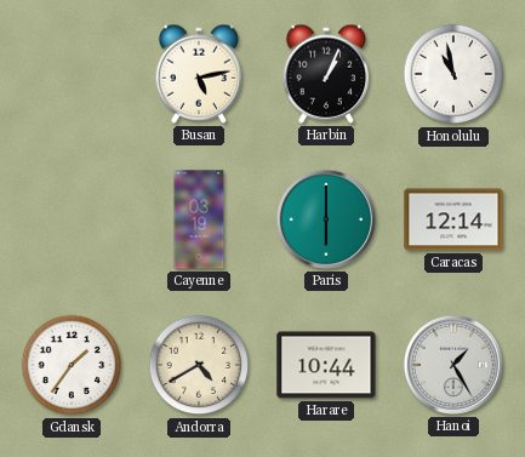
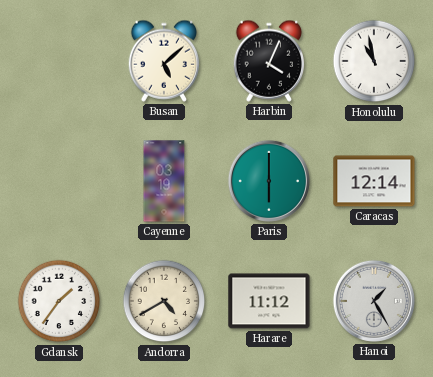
Busan: 5:13 -> 5:08
Harbin: 1:04 -> 4:04
Harare: 10:44 -> 11:12
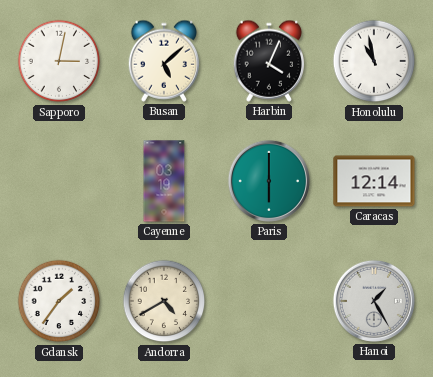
Sapporo: none -> 3:02
Harare: 11:12 -> none
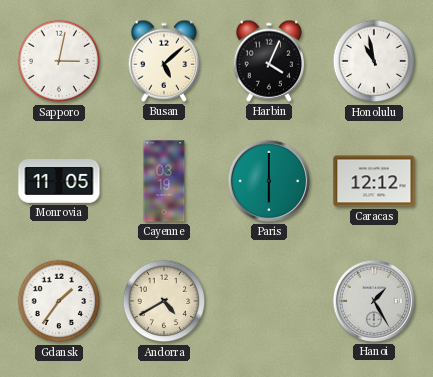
Monrovia: none -> 11:05
Caracas: 12:14 -> 12:12
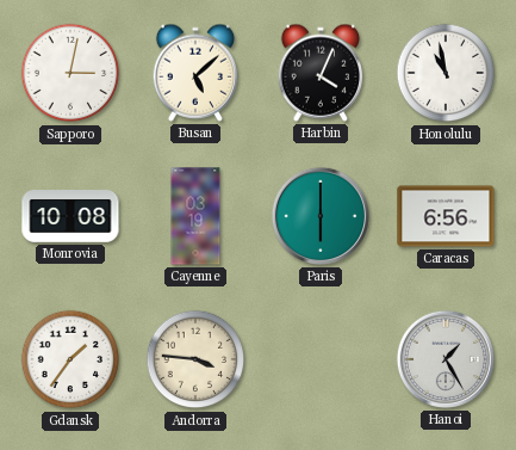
Monrovia: 11:05 -> 10:08
Caracas: 12:12 -> 6:56
Andorra: 4:40 -> 3:46
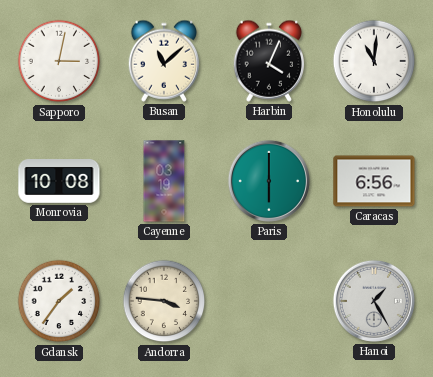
Busan: 5:08 -> 11:08
Honolulu: 10:58 -> 11:01
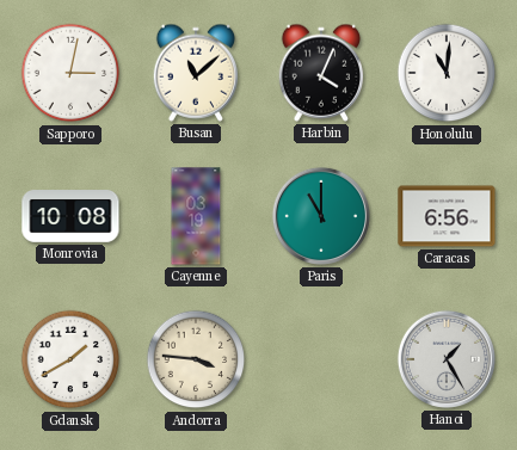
Paris: 6:00 -> 11:00
Gdansk: 1:36 -> 1:40
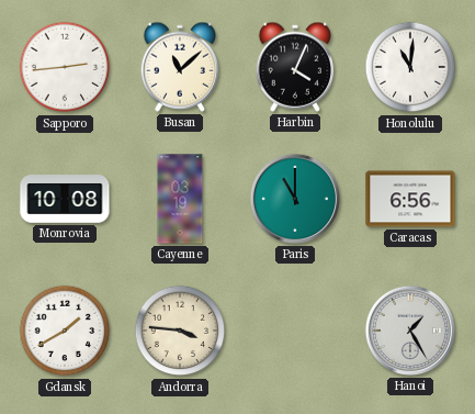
Sapporo: 3:02 -> 2:44
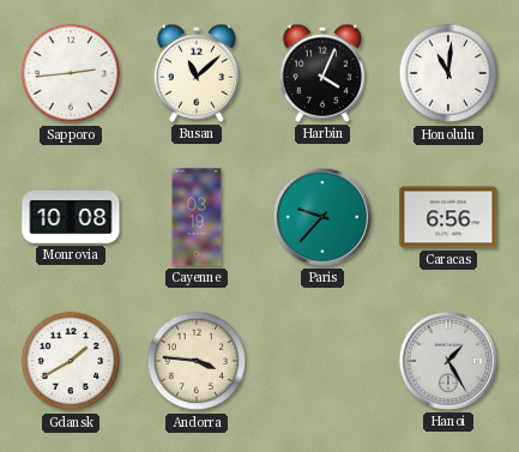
Paris: 11:00 -> 9:37
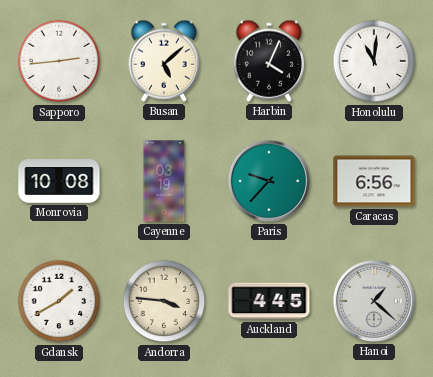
Busan: 11:08 -> 5:08
Auckland: none -> 4:45
Hanoi: 1:25 -> 1:22
